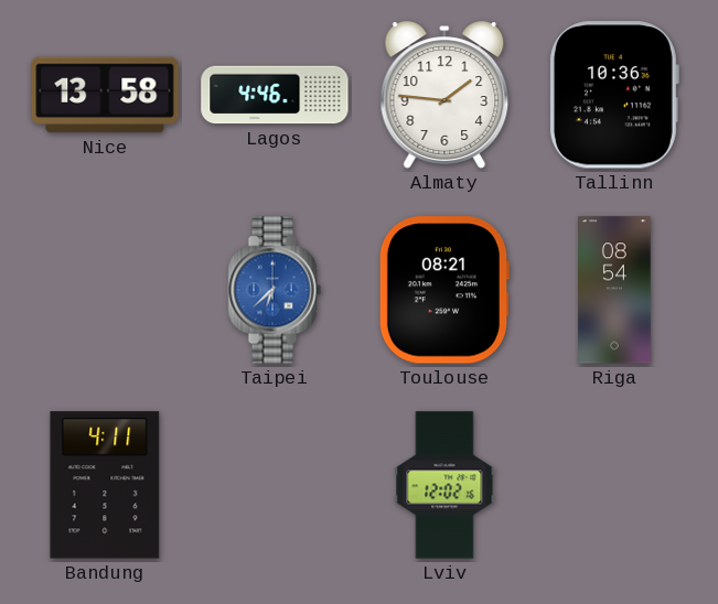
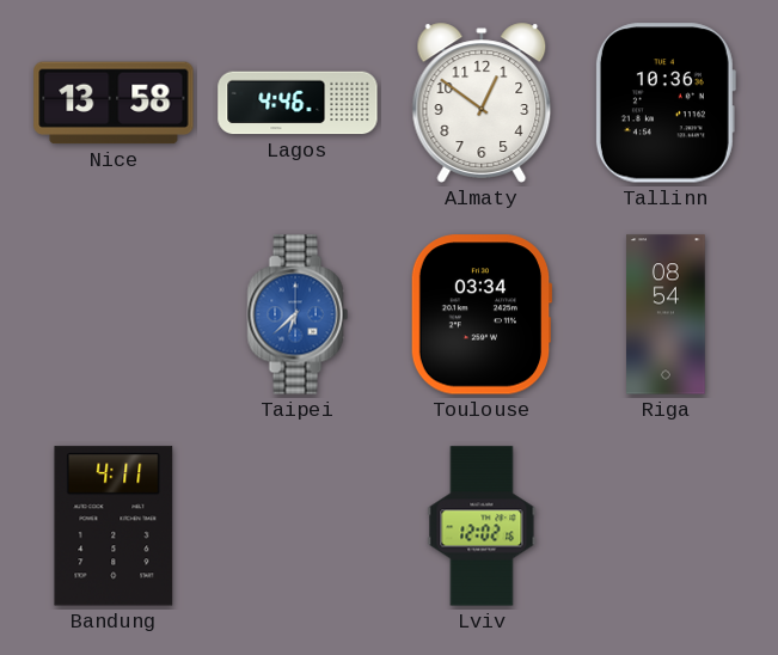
Almaty: 1:46 -> 12:51
Toulouse: 08:21 -> 03:34
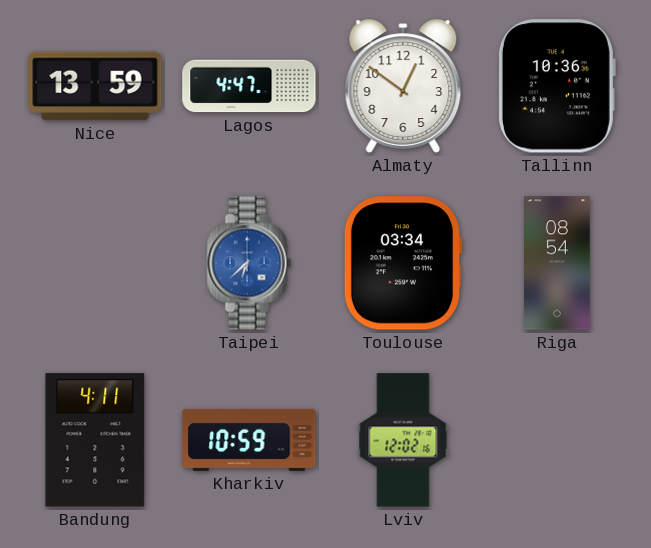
Nice: 13:58 -> 13:59
Lagos: 4:46 -> 4:47
Kharkiv: none -> 10:59
